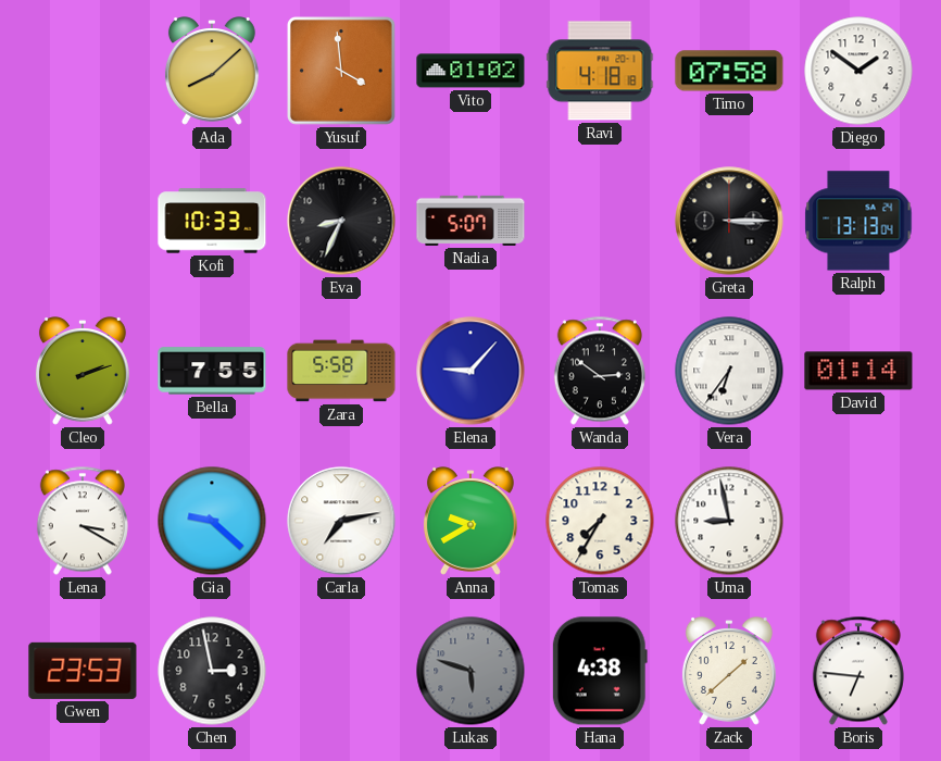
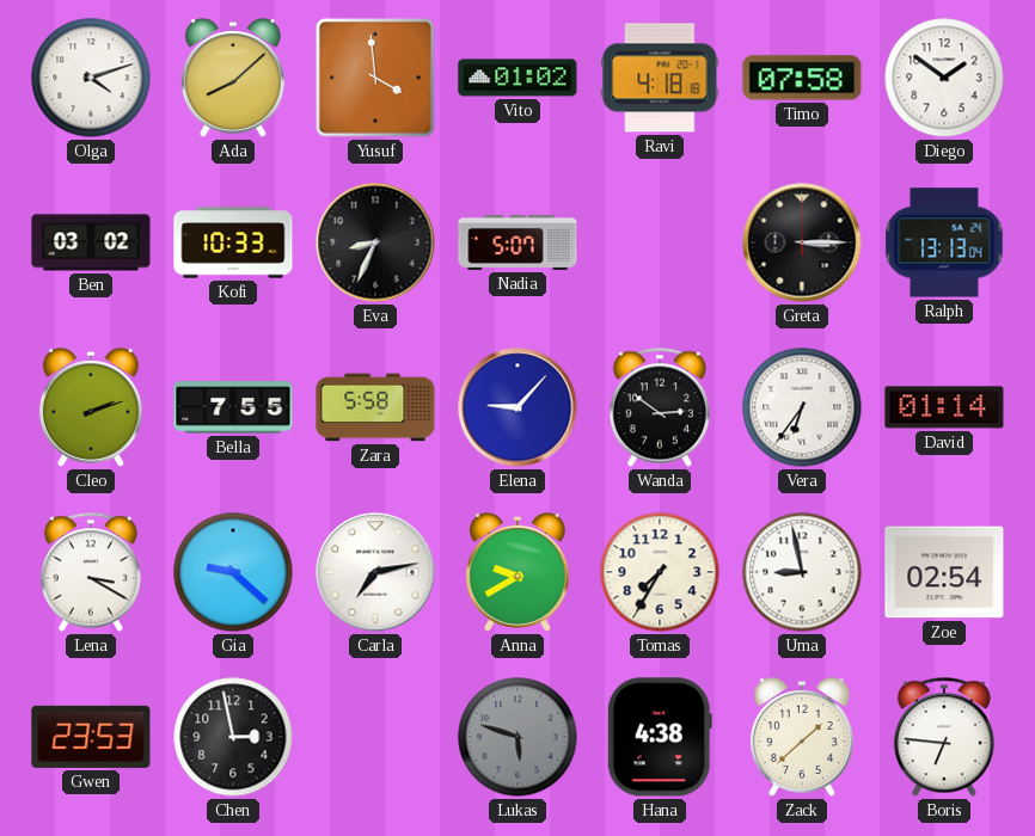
Olga: none -> 4:12
Ben: none -> 03:02
Zoe: none -> 02:54
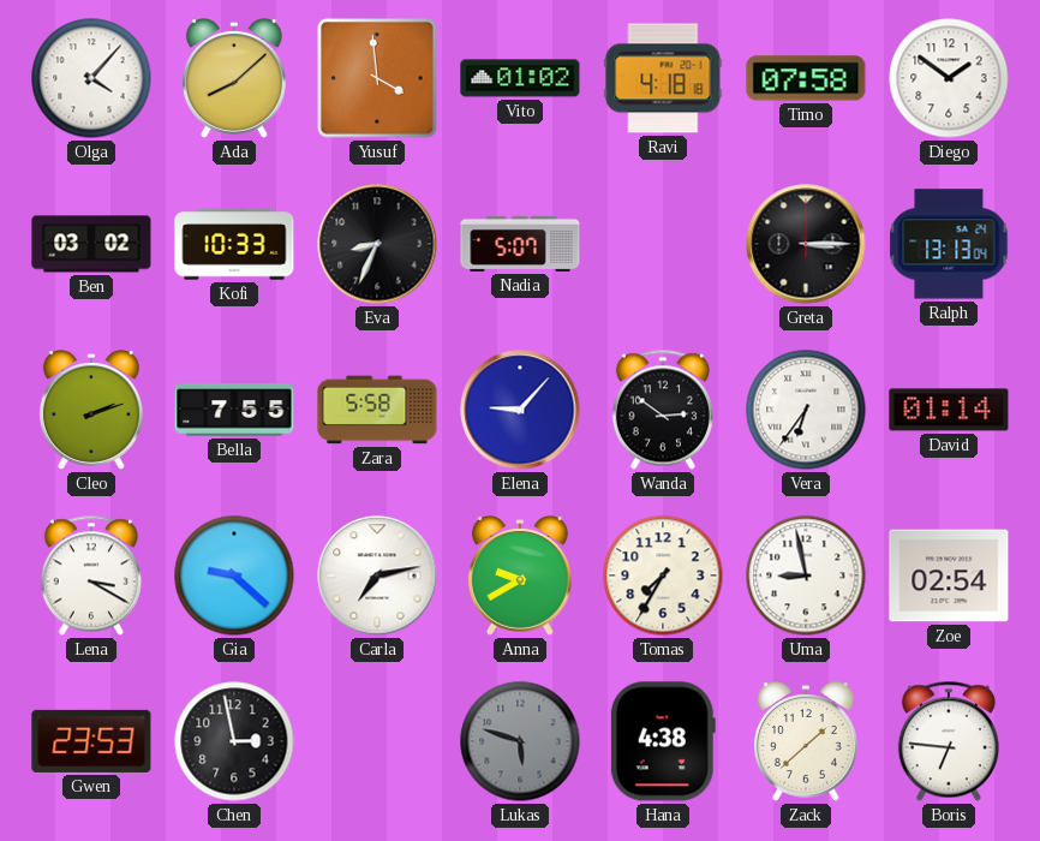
Olga: 4:12 -> 4:07
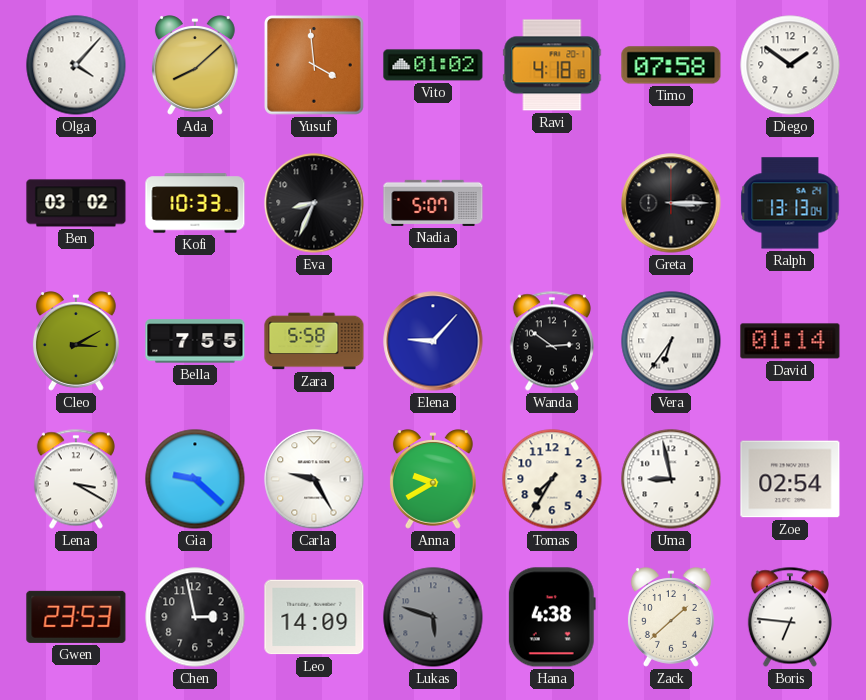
Cleo: 2:12 -> 3:10
Carla: 7:13 -> 9:25
Leo: none -> 14:09
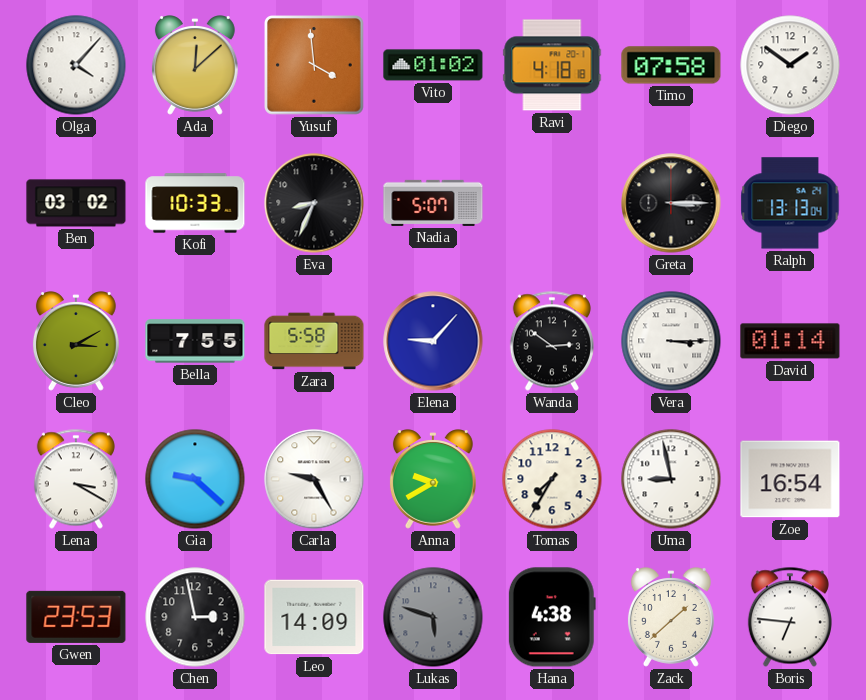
Ada: 8:08 -> 12:08
Vera: 6:36 -> 3:15
Zoe: 02:54 -> 16:54
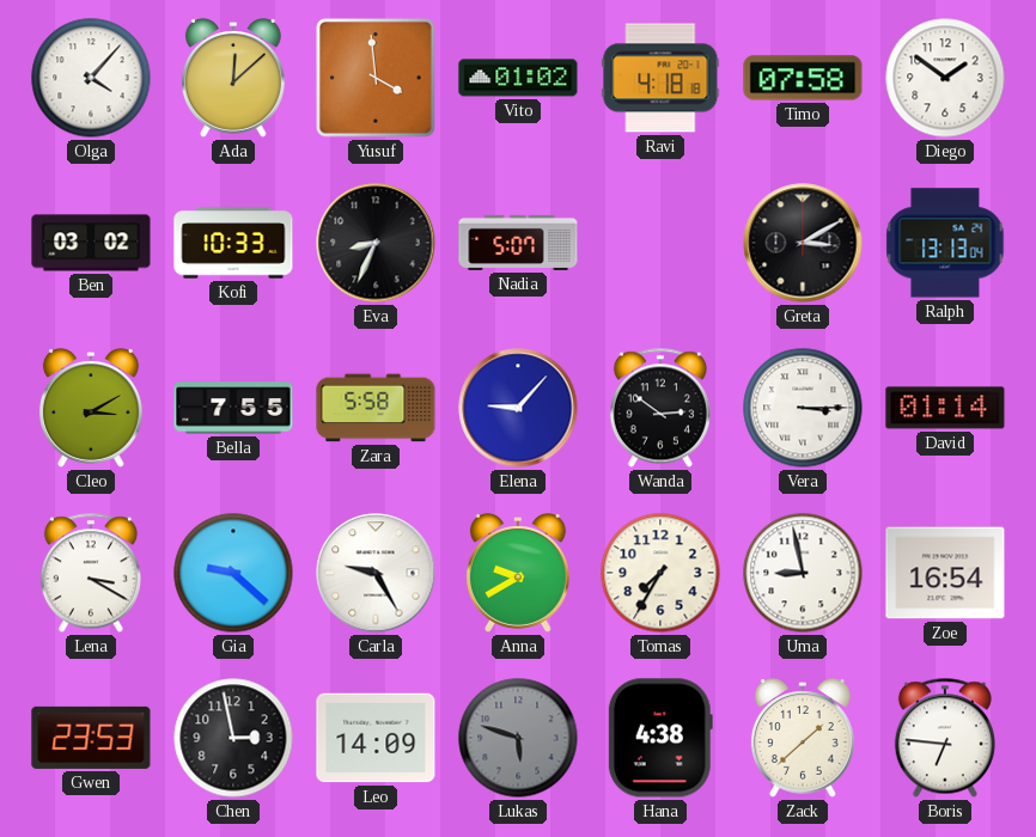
Greta: 3:15 -> 3:10
